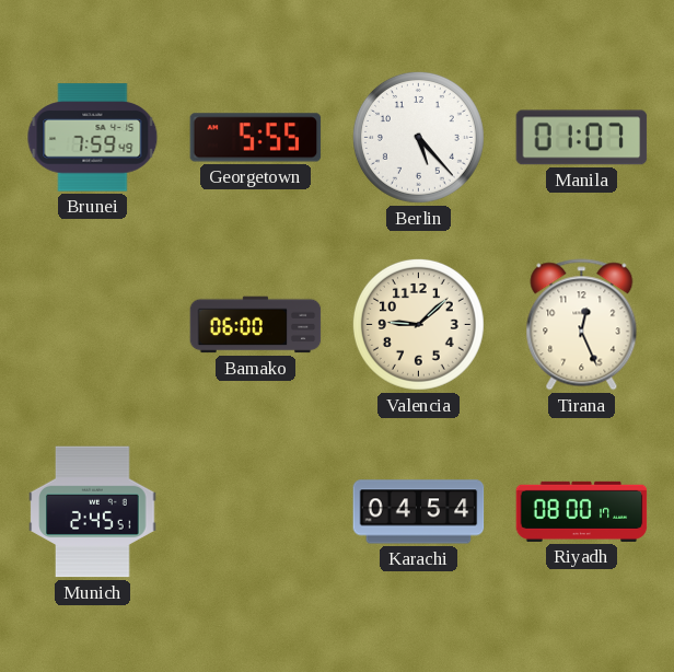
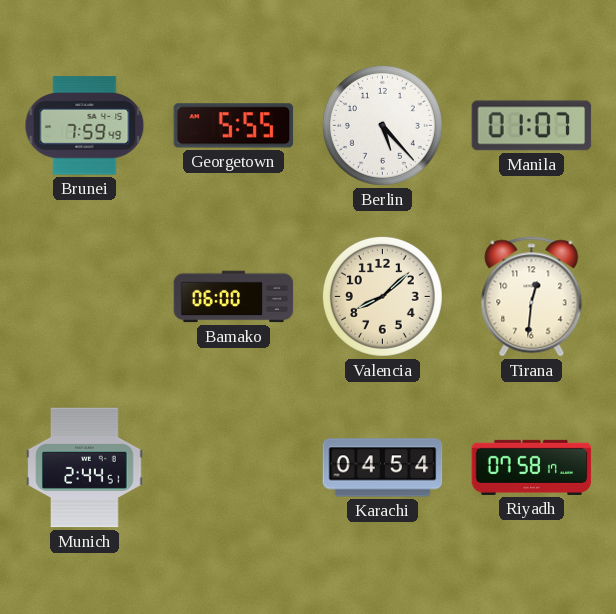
Valencia: 9:08 -> 8:08
Tirana: 12:26 -> 12:31
Munich: 2:45 -> 2:44
Riyadh: 08:00 -> 07:58
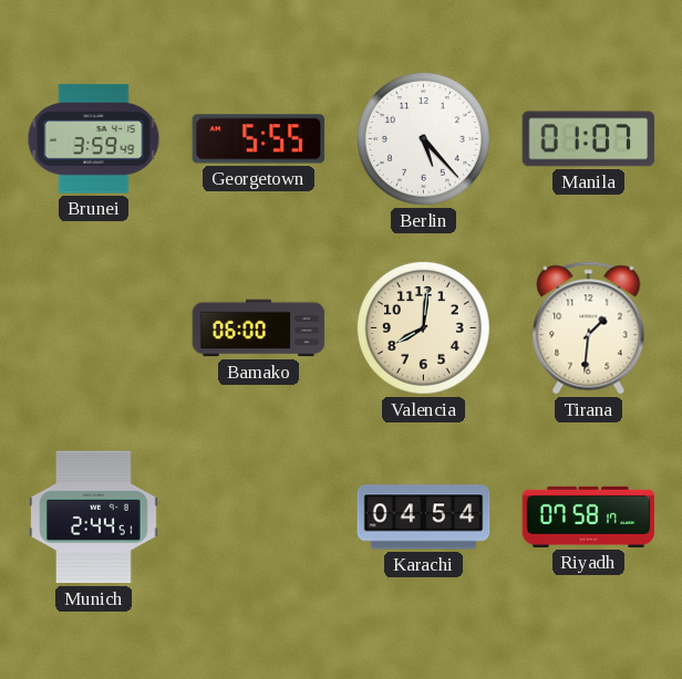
Brunei: 7:59 -> 3:59
Valencia: 8:08 -> 8:01
Tirana: 12:31 -> 1:31
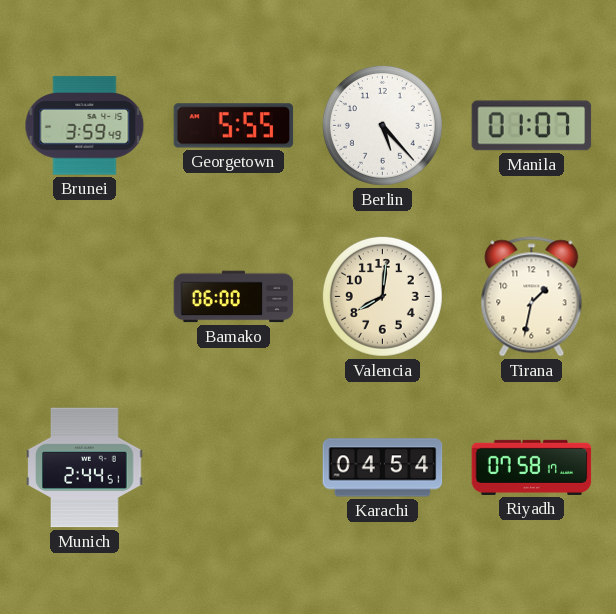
Tirana: 1:31 -> 1:32
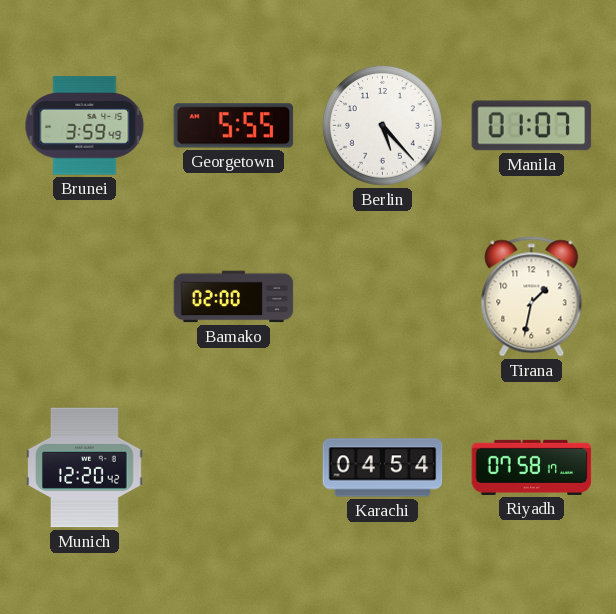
Bamako: 06:00 -> 02:00
Valencia: 8:01 -> none
Munich: 2:44 -> 12:20
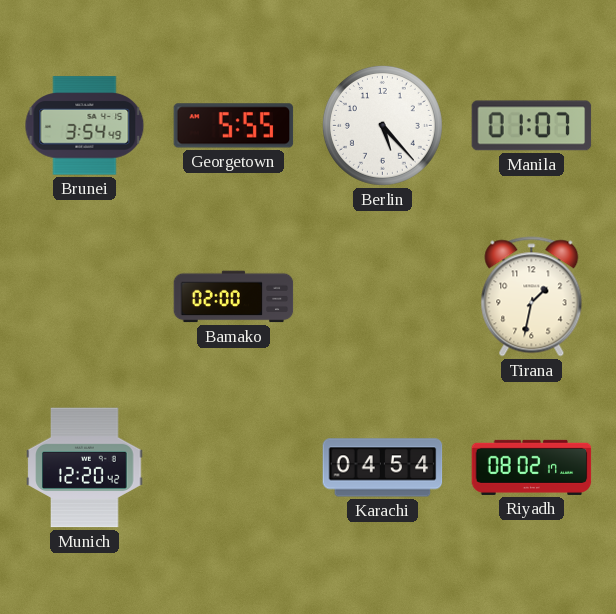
Brunei: 3:59 -> 3:54
Riyadh: 07:58 -> 08:02
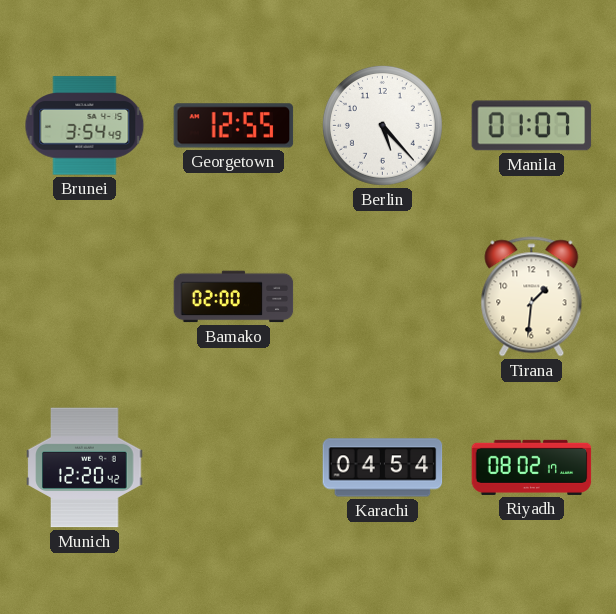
Georgetown: 5:55 -> 12:55
Tirana: 1:32 -> 1:31
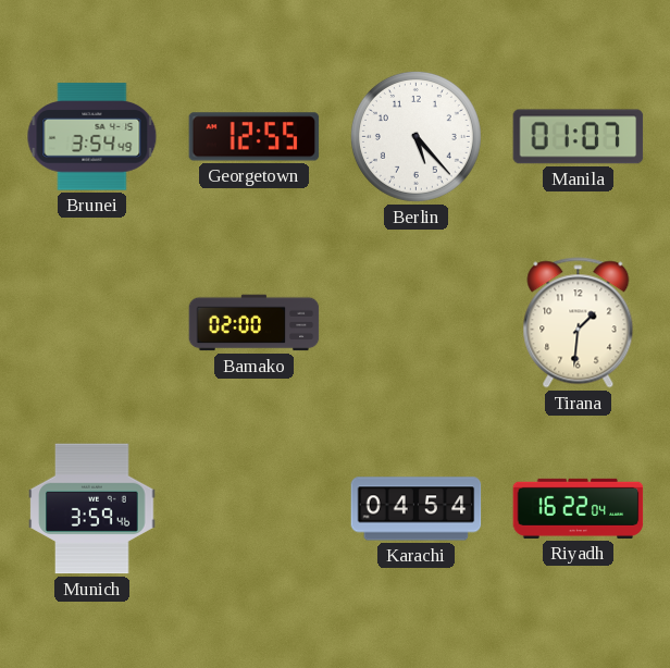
Munich: 12:20 -> 3:59
Riyadh: 08:02 -> 16:22
